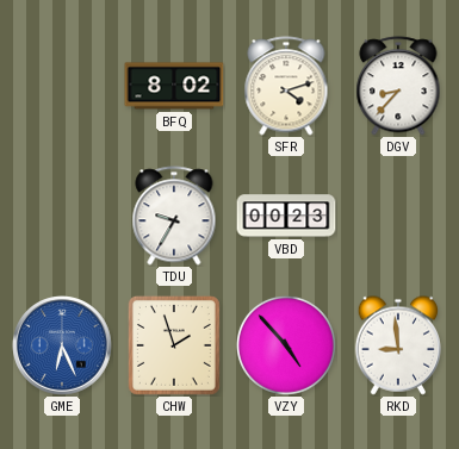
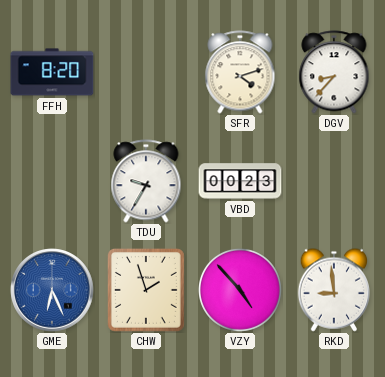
FFH: none -> 8:20
BFQ: 8:02 -> none
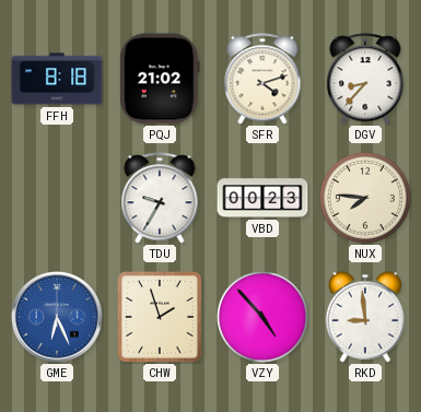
FFH: 8:20 -> 8:18
PQJ: none -> 21:02
NUX: none -> 7:46
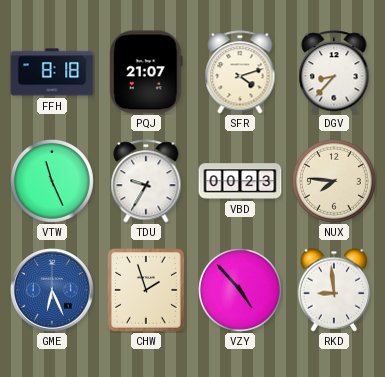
PQJ: 21:02 -> 21:07
VTW: none -> 11:26
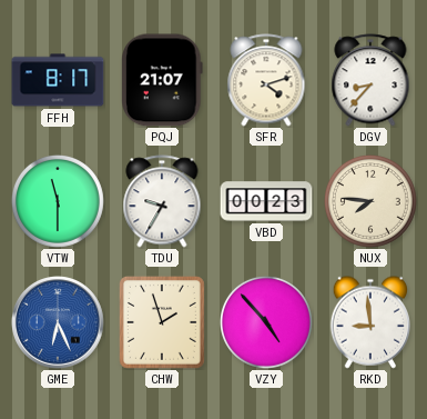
FFH: 8:18 -> 8:17
VTW: 11:26 -> 11:30
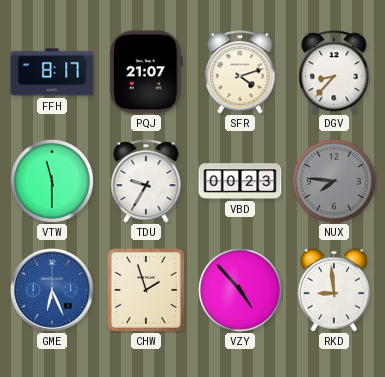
NUX dial: cream -> grey
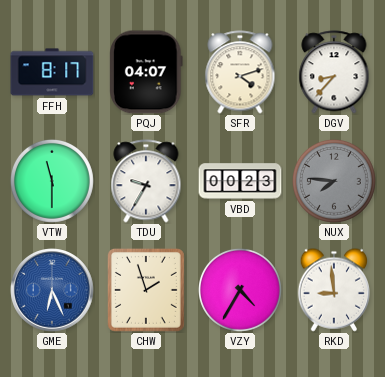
PQJ: 21:07 -> 04:07
VZY: 4:53 -> 4:35
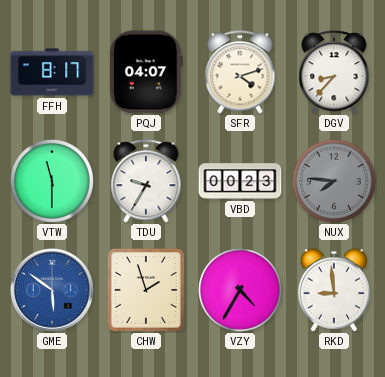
GME: 6:26 -> 5:51
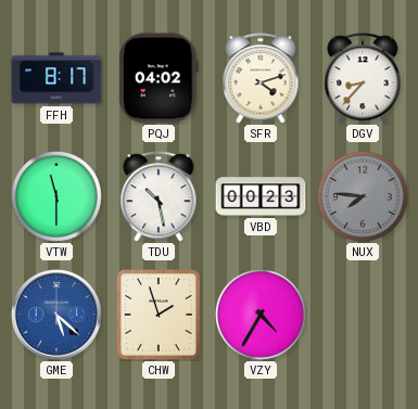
PQJ: 04:07 -> 04:02
TDU: 9:35 -> 10:28
GME: 5:51 -> 5:22
RKD: 8:59 -> none
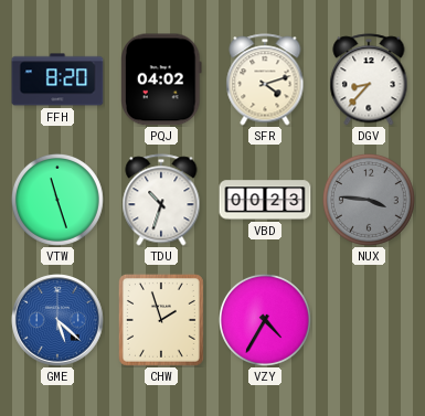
FFH: 8:17 -> 8:20
VTW: 11:30 -> 11:27
TDU: 10:28 -> 10:33
NUX: 7:46 -> 3:46
